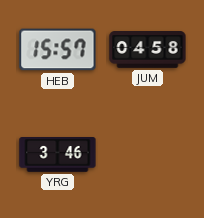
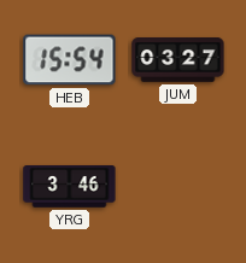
HEB: 15:57 -> 15:54
JUM: 04:58 -> 03:27
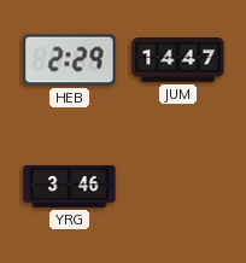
HEB: 15:54 -> 2:29
JUM: 03:27 -> 14:47
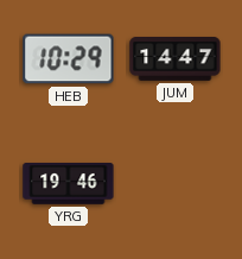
HEB: 2:29 -> 10:29
YRG: 3:46 -> 19:46
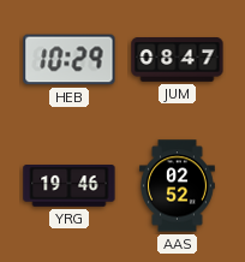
JUM: 14:47 -> 08:47
AAS: none -> 02:52
